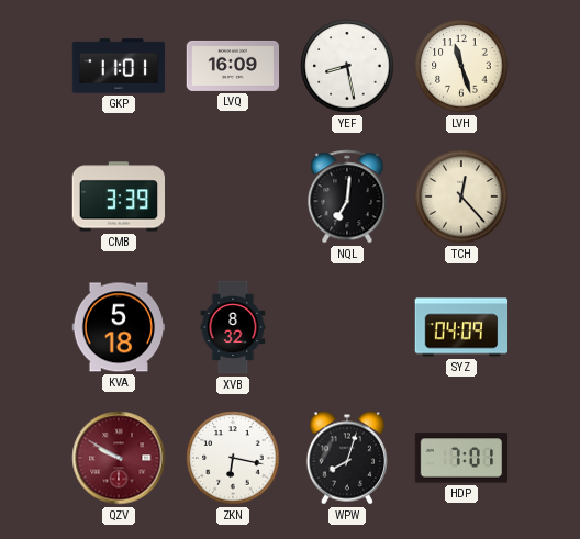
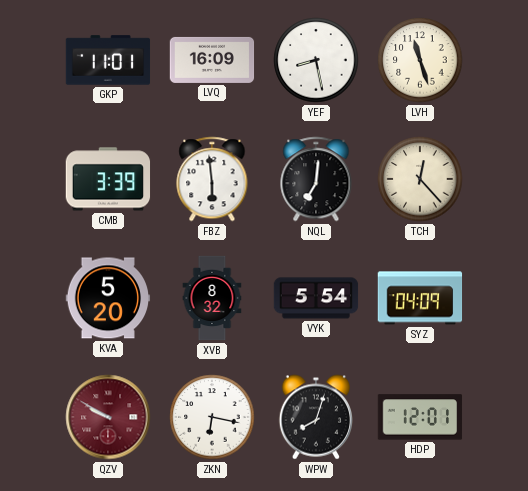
FBZ: none -> 5:59
KVA: 5:18 -> 5:20
VYK: none -> 5:54
HDP: 7:01 -> 12:01
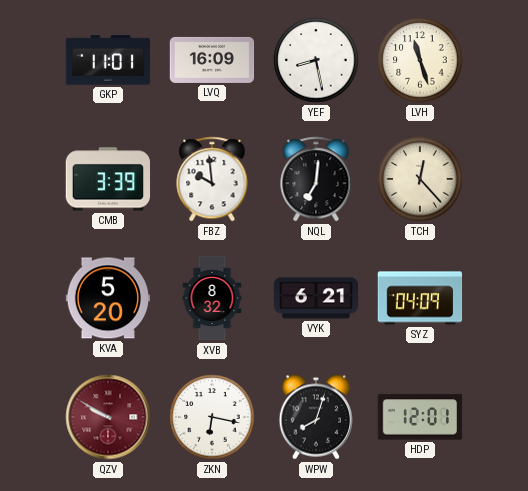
FBZ: 5:59 -> 9:59
VYK: 5:54 -> 6:21
